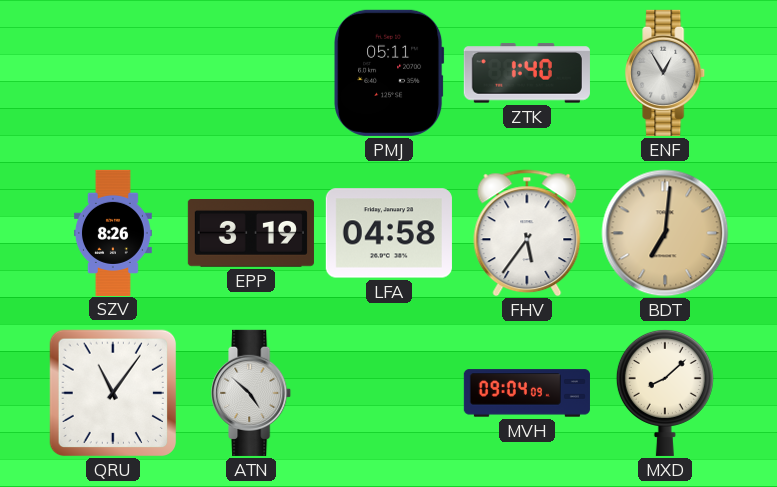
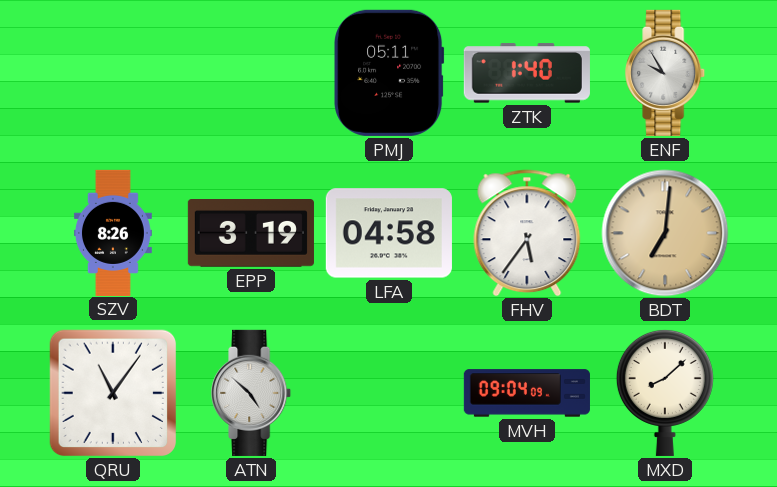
ENF: 12:55 -> 9:55
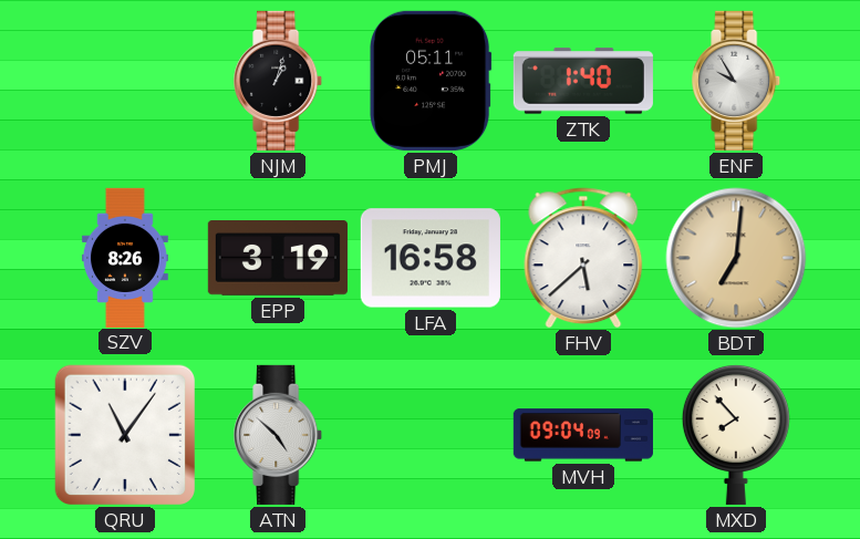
NJM: none -> 1:03
LFA: 04:58 -> 16:58
FHV: 5:36 -> 5:38
MXD: 8:08 -> 7:53
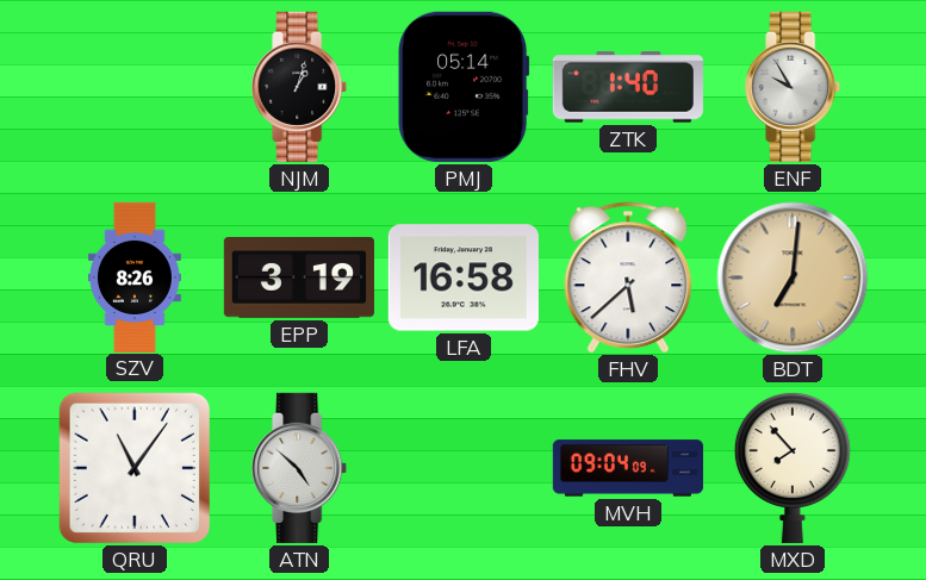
PMJ: 05:11 -> 05:14
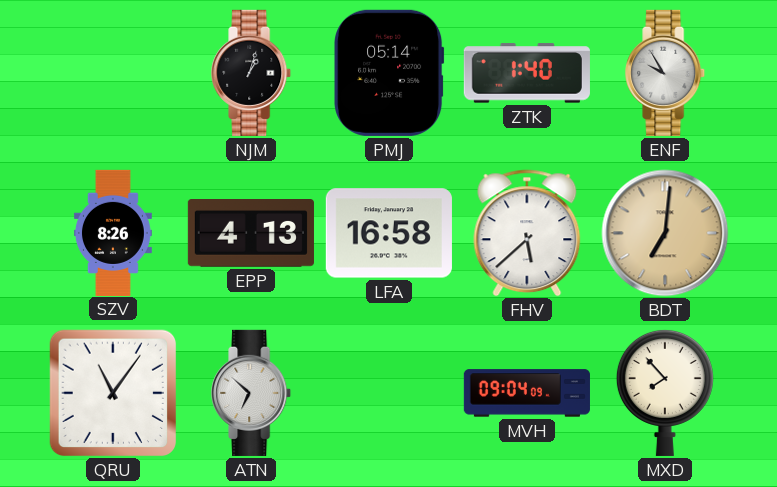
EPP: 3:19 -> 4:13
ATN: 4:52 -> 6:52
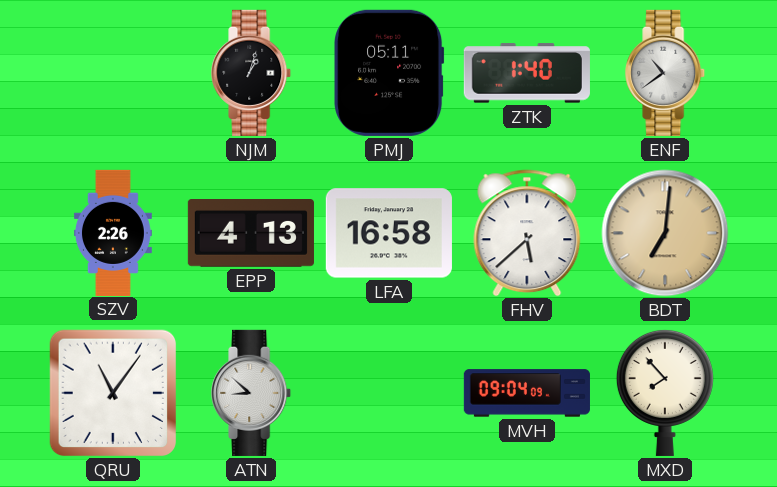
PMJ: 05:14 -> 05:11
ENF: 9:55 -> 10:39
SZV: 8:26 -> 2:26
ATN: 6:52 -> 8:52
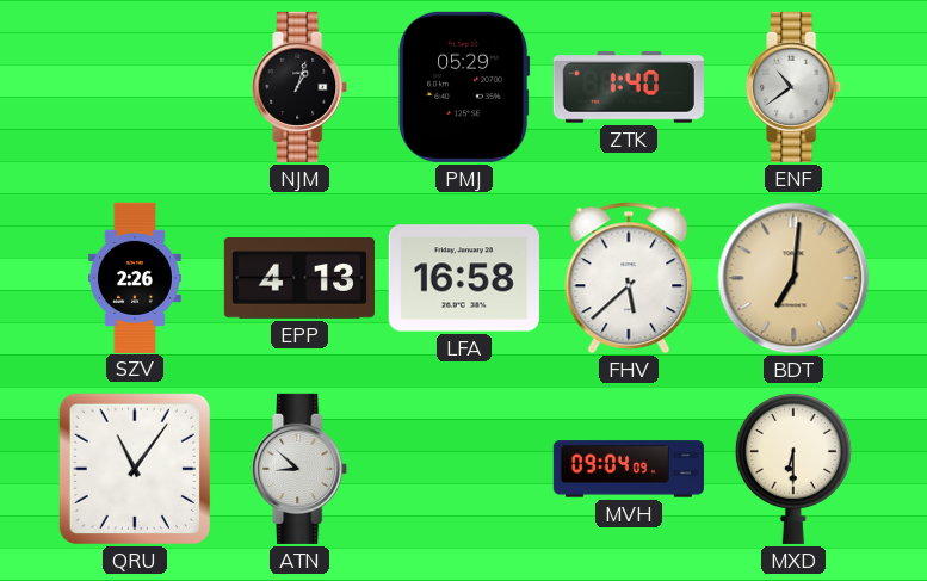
PMJ: 05:11 -> 05:29
MXD: 7:53 -> 6:30
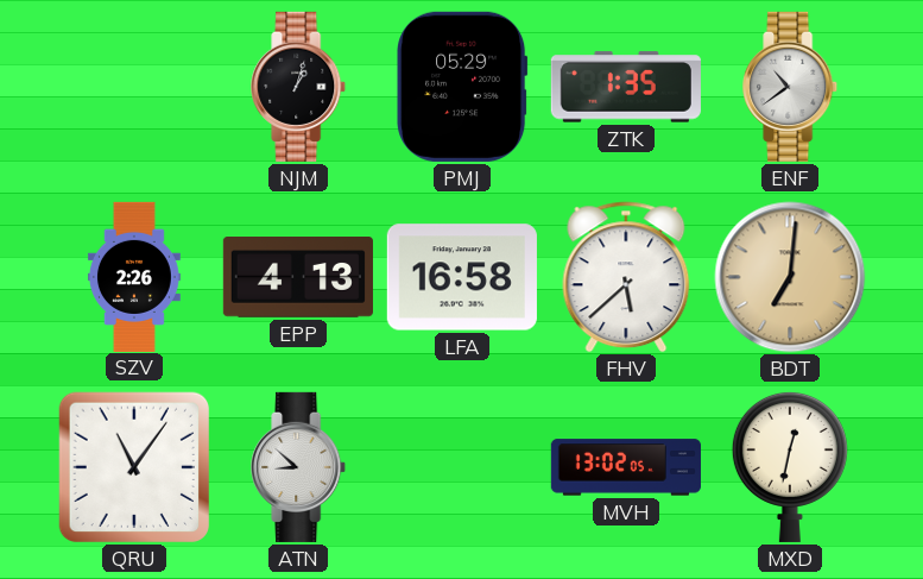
ZTK: 1:40 -> 1:35
MVH: 09:04 -> 13:02
MXD: 6:30 -> 12:32
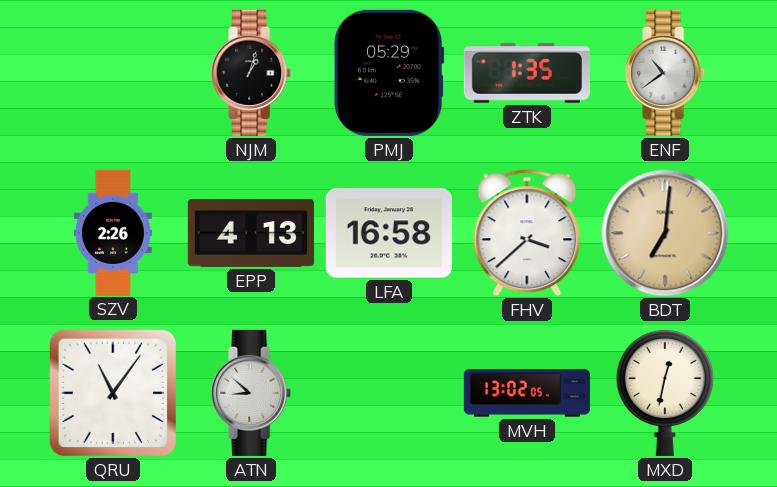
FHV: 5:38 -> 3:38
